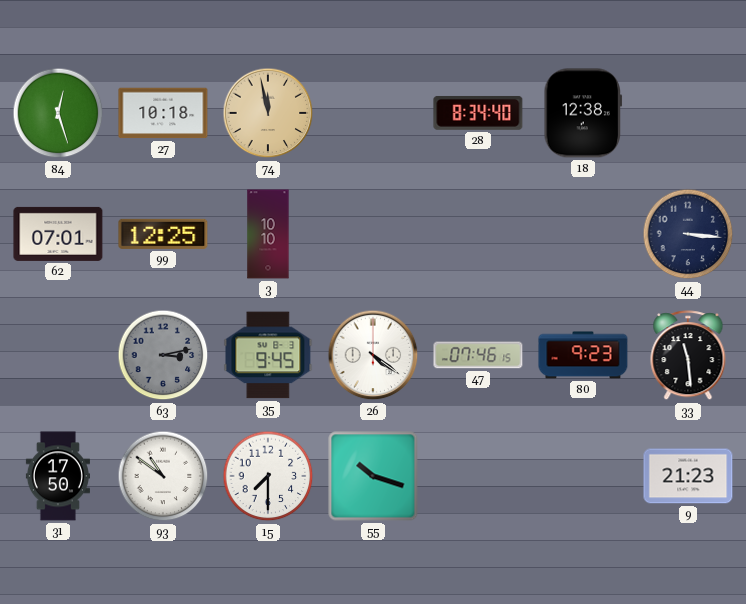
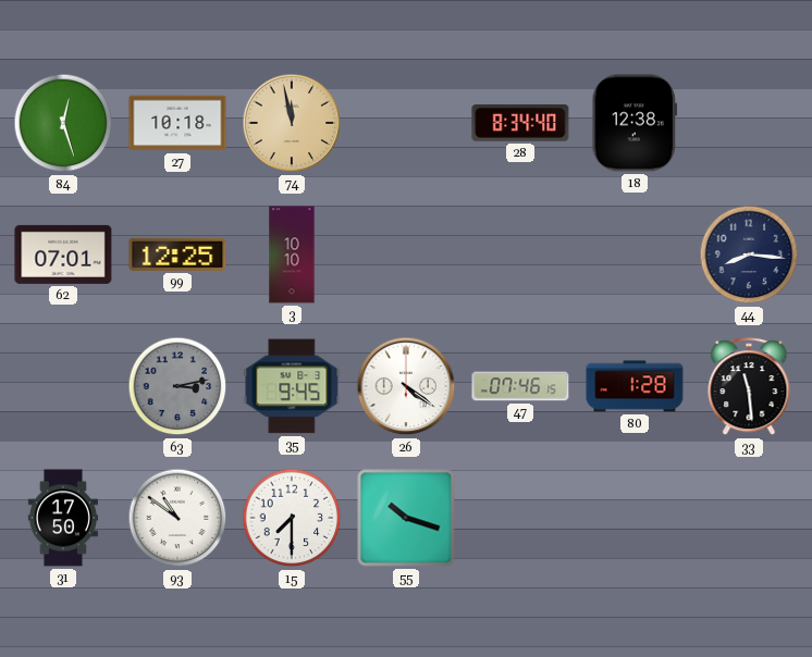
44: 3:16 -> 8:16
80: 9:23 -> 1:28
9: 21:23 -> none
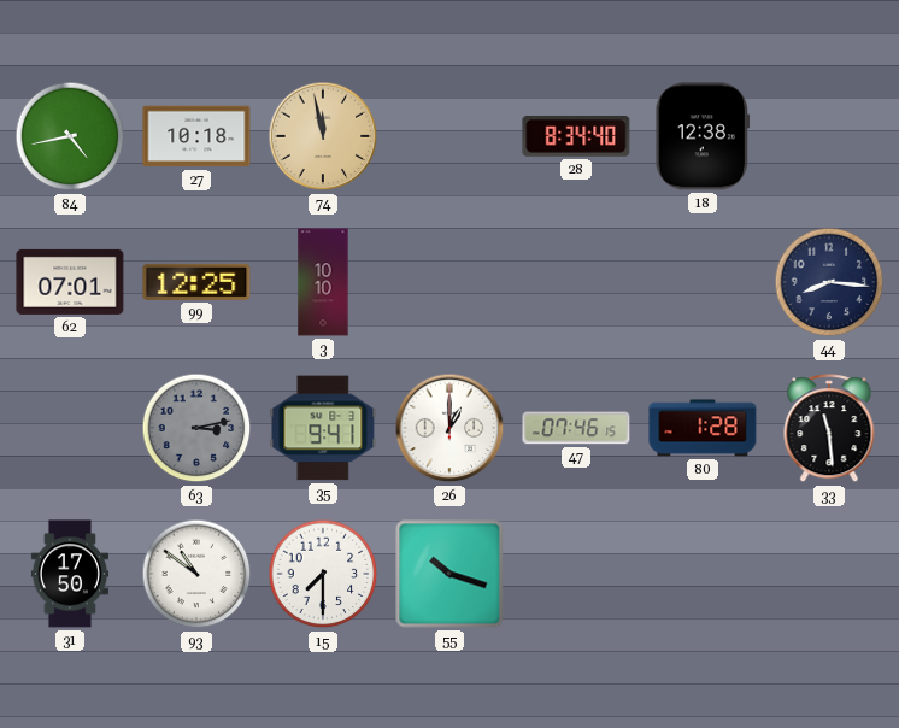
84: 12:27 -> 4:43
35: 9:45 -> 9:41
26: 4:21 -> 1:00
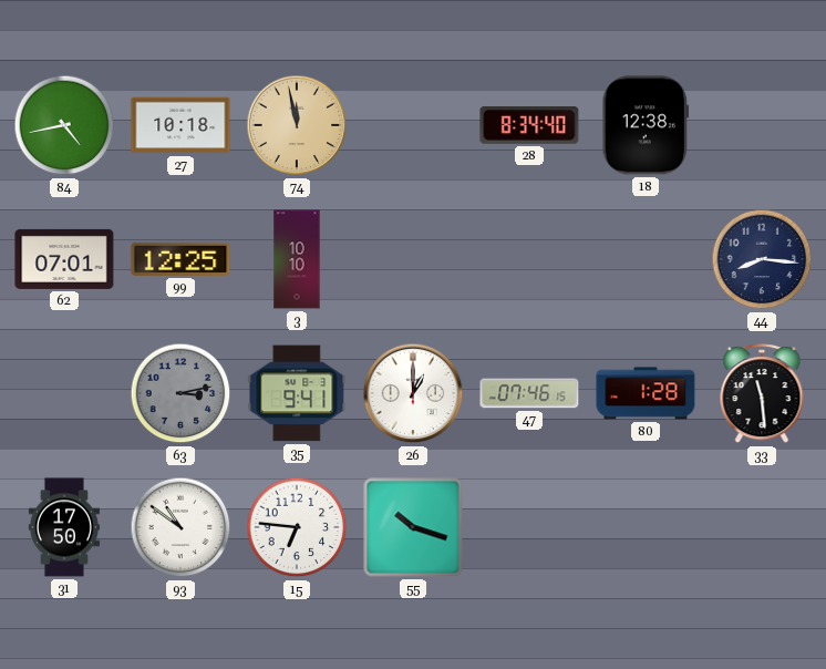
15: 7:30 -> 6:46
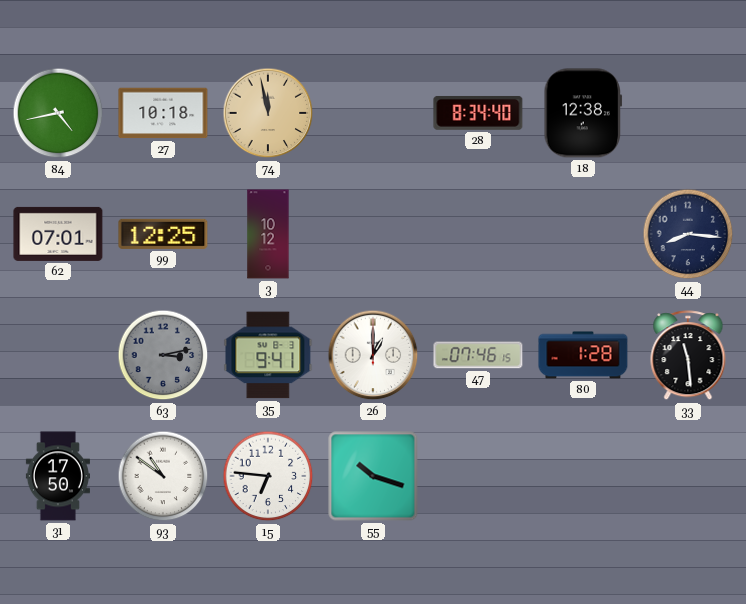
3: 10:10 -> 10:12
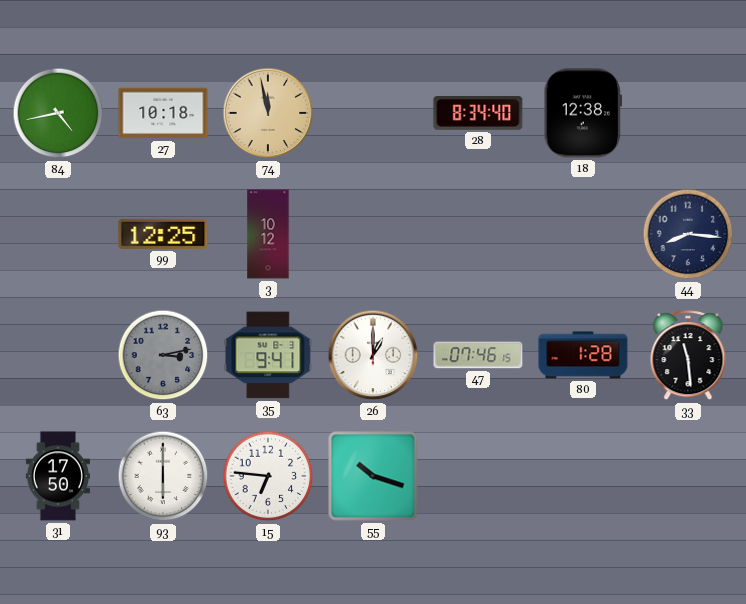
62: 07:01 -> none
93: 10:51 -> 6:00
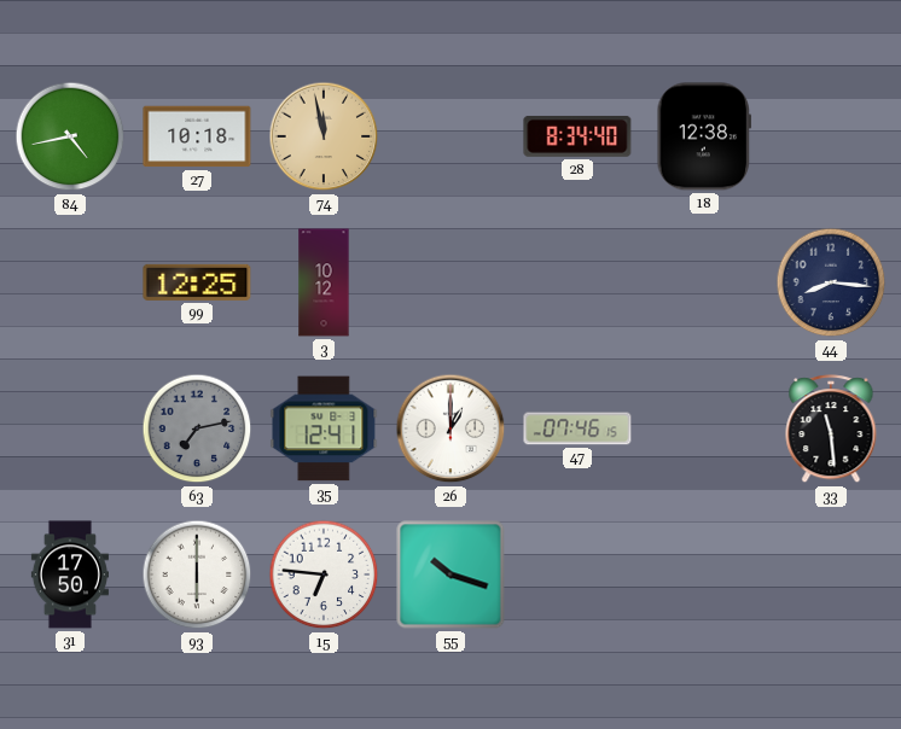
63: 3:13 -> 7:13
35: 9:41 -> 12:41
80: 1:28 -> none
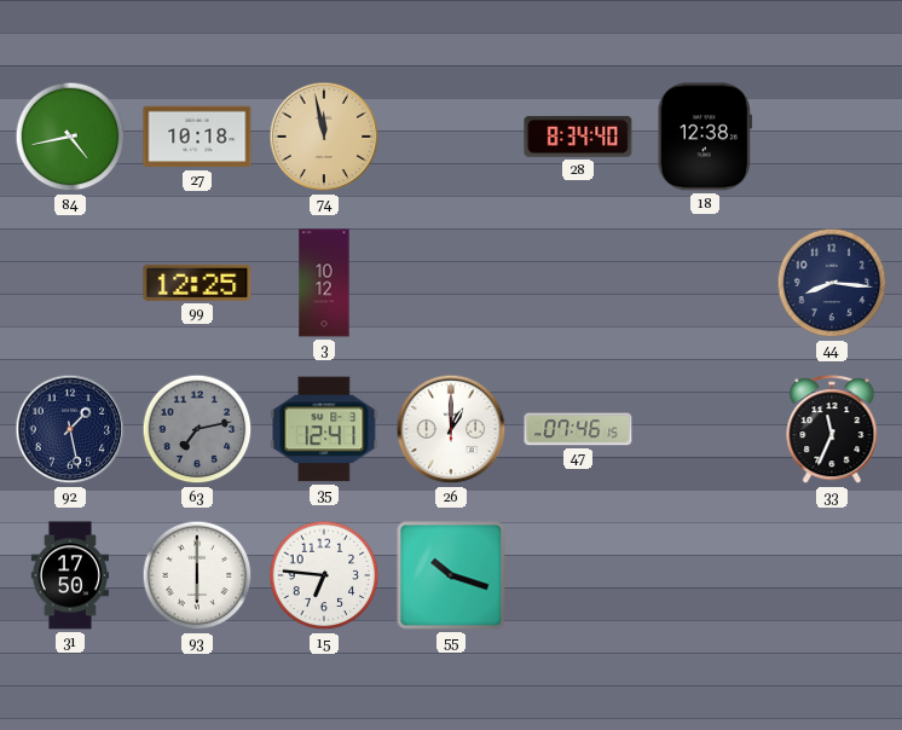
92: none -> 1:28
33: 11:29 -> 11:34
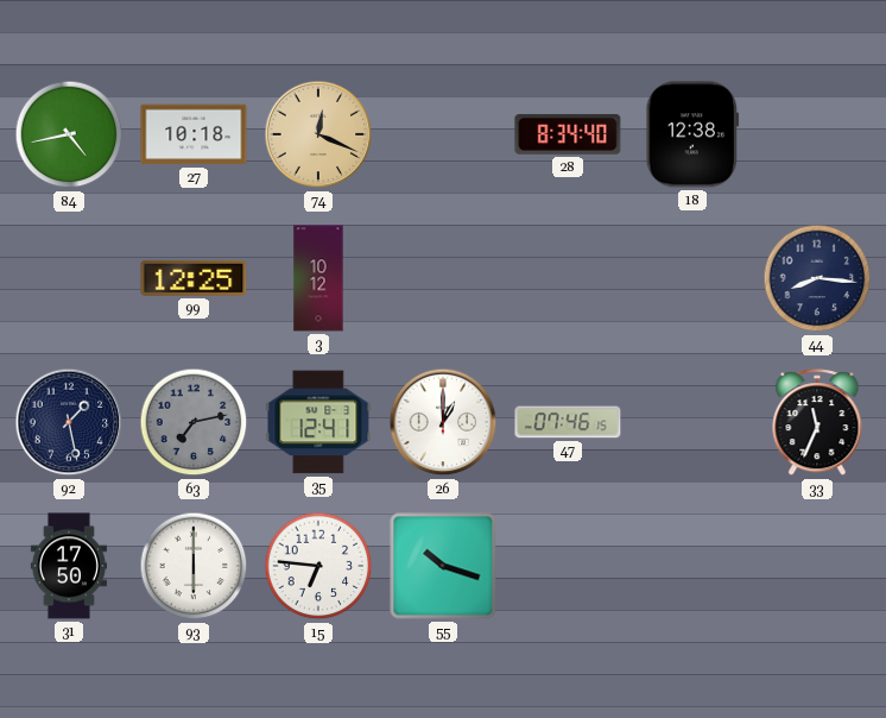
74: 11:58 -> 12:19
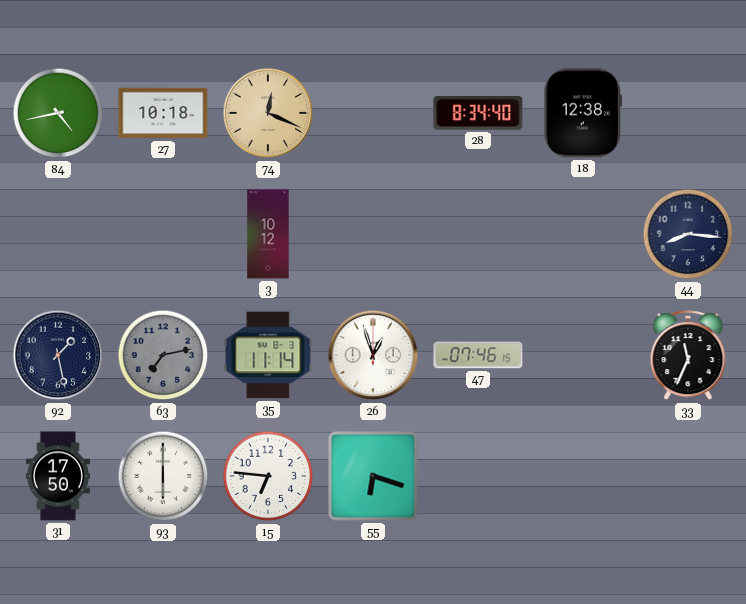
99: 12:25 -> none
35: 12:41 -> 11:14
26: 1:00 -> 12:57
55: 10:18 -> 6:18
